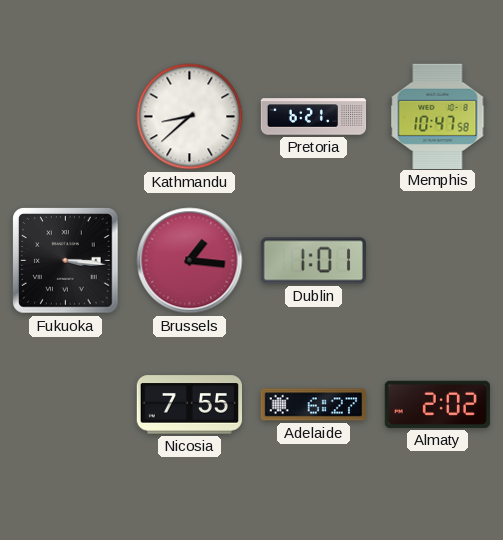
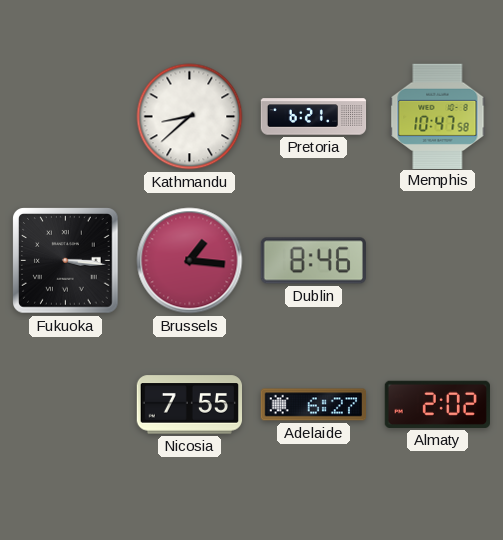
Dublin: 1:01 -> 8:46
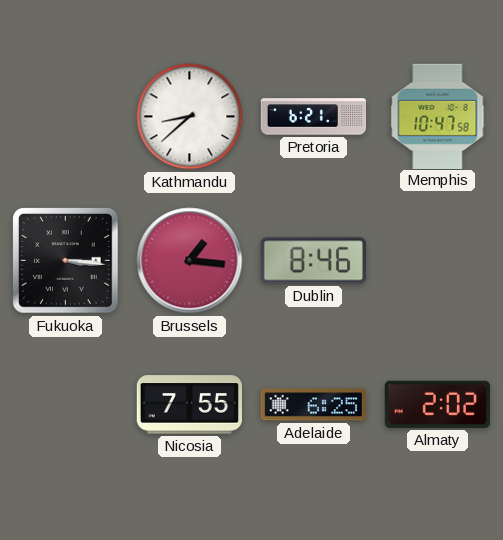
Adelaide: 6:27 -> 6:25
